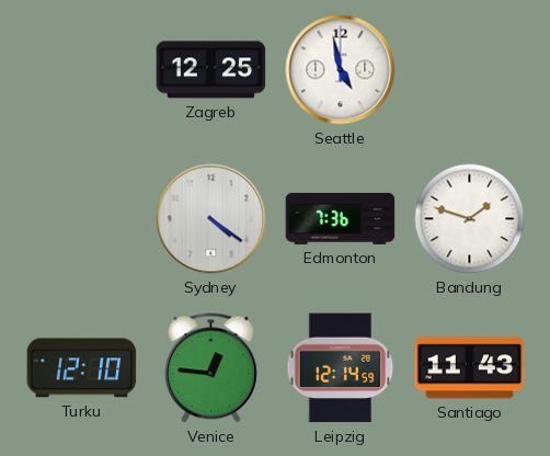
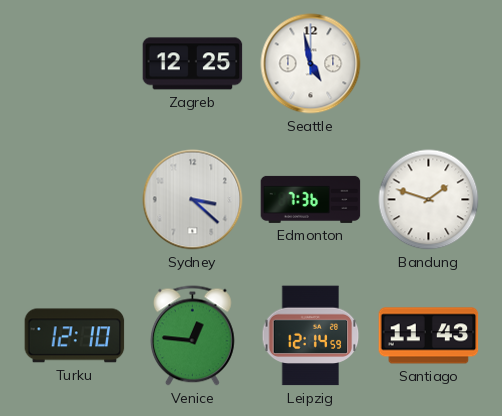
Sydney: 4:21 -> 3:22
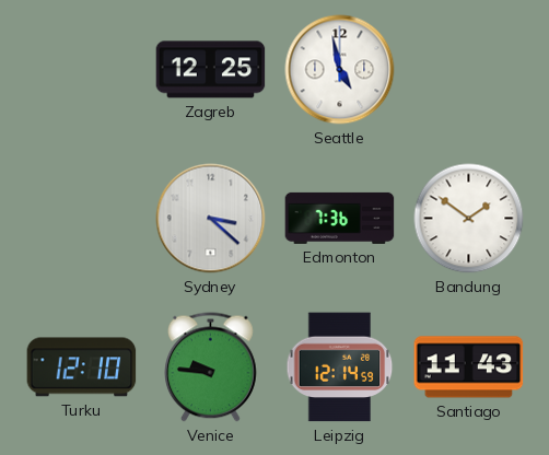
Bandung: 1:48 -> 1:51
Venice: 12:46 -> 9:46
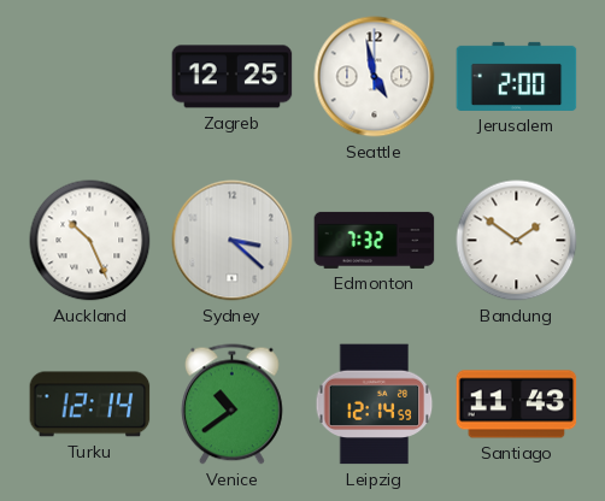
Jerusalem: none -> 2:00
Auckland: none -> 10:26
Edmonton: 7:36 -> 7:32
Turku: 12:10 -> 12:14
Venice: 9:46 -> 10:39
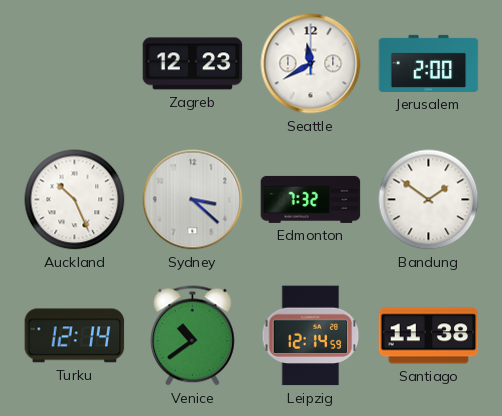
Zagreb: 12:25 -> 12:23
Seattle: 4:58 -> 11:40
Santiago: 11:43 -> 11:38
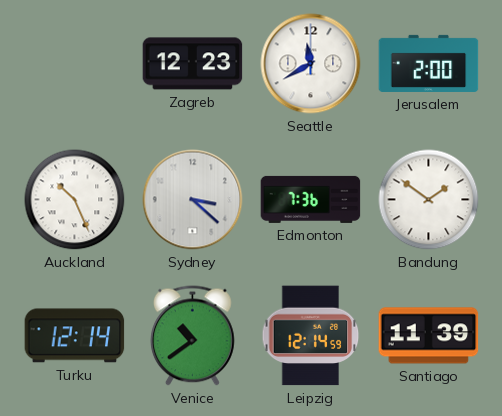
Edmonton: 7:32 -> 7:36
Santiago: 11:38 -> 11:39
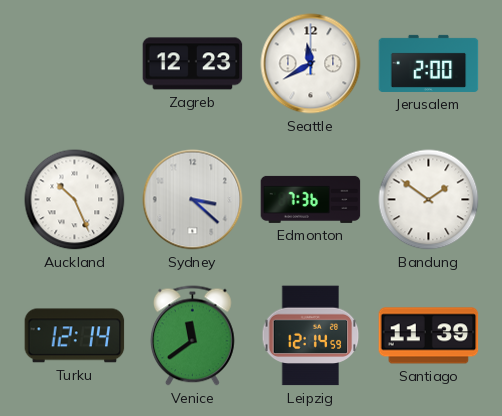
Venice: 10:39 -> 11:39
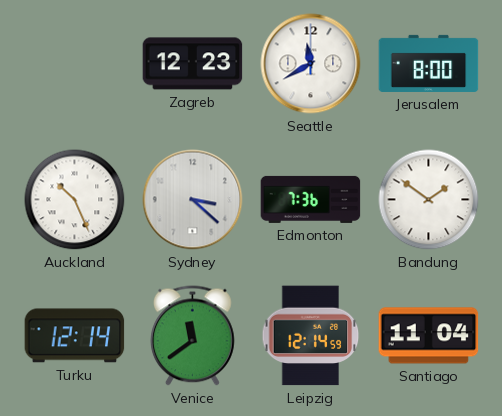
Jerusalem: 2:00 -> 8:00
Santiago: 11:39 -> 11:04
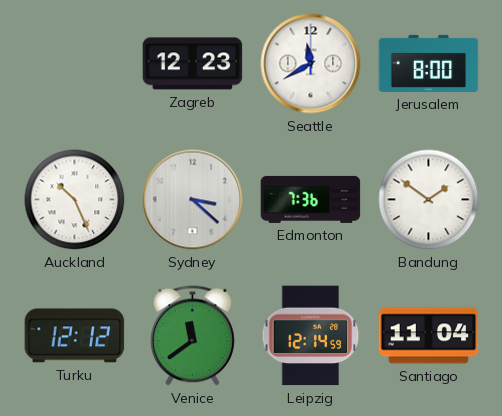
Turku: 12:14 -> 12:12
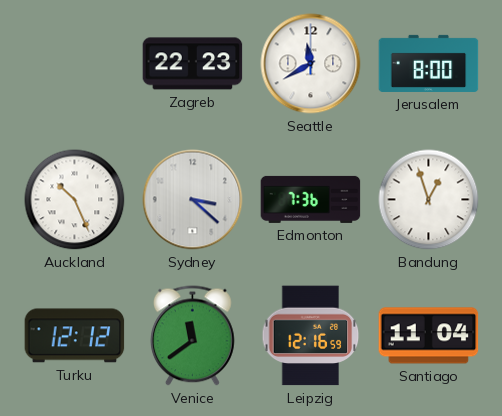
Zagreb: 12:23 -> 22:23
Bandung: 1:51 -> 12:57
Leipzig: 12:14 -> 12:16
